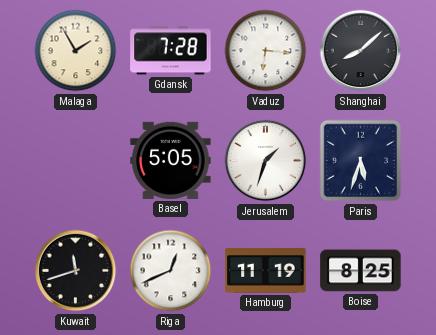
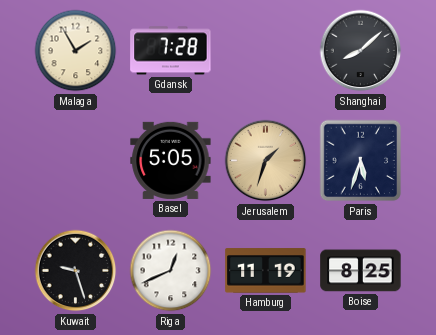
Vaduz: 6:16 -> none
Jerusalem dial: white -> champagne
Kuwait: 11:42 -> 9:27
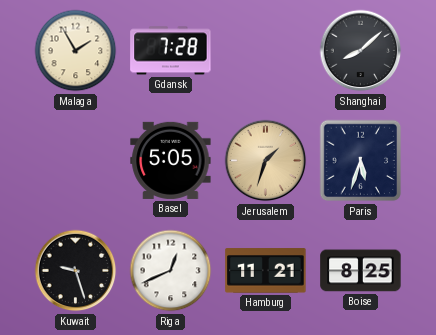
Hamburg: 11:19 -> 11:21
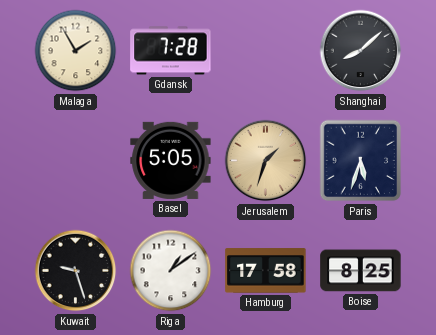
Riga: 12:41 -> 1:09
Hamburg: 11:21 -> 17:58
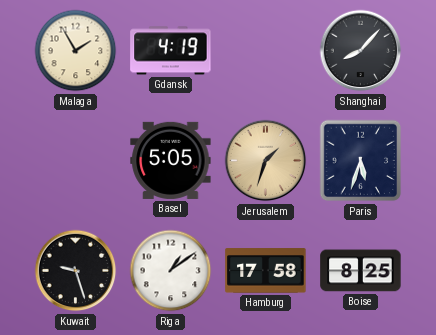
Gdansk: 7:28 -> 4:19
Shanghai: 8:08 -> 8:07
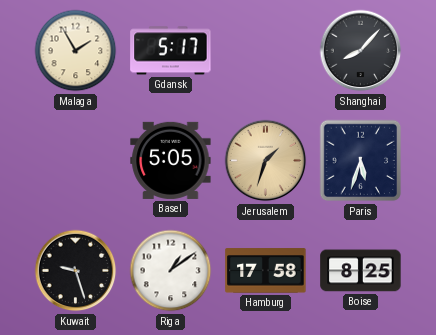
Gdansk: 4:19 -> 5:17
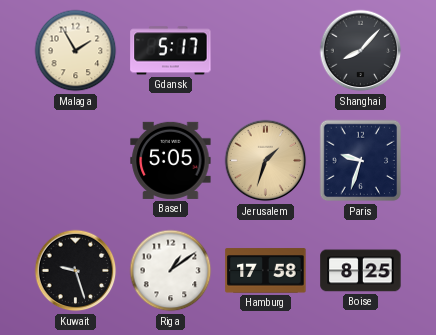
Paris: 5:33 -> 9:33
